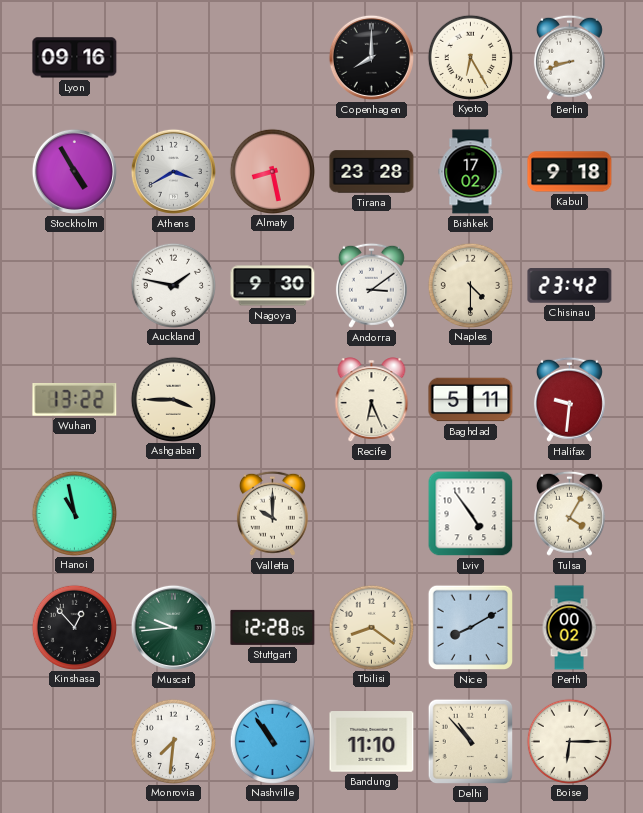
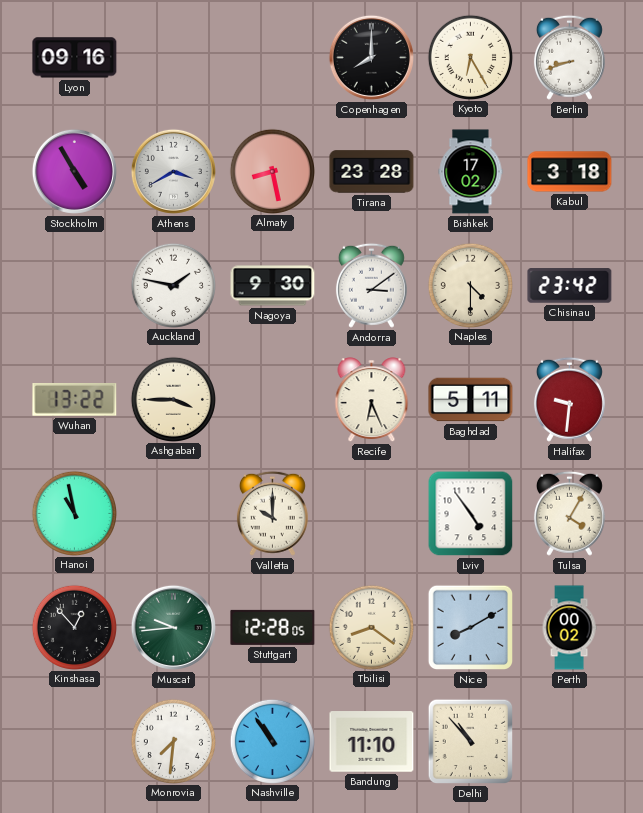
Kabul: 9:18 -> 3:18
Boise: 6:15 -> none
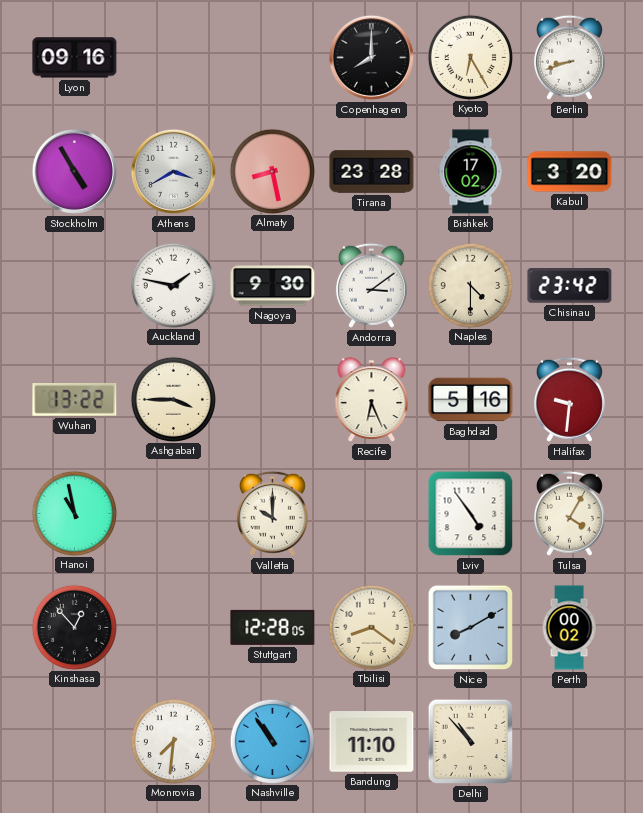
Kabul: 3:18 -> 3:20
Baghdad: 5:11 -> 5:16
Muscat: 9:44 -> none
